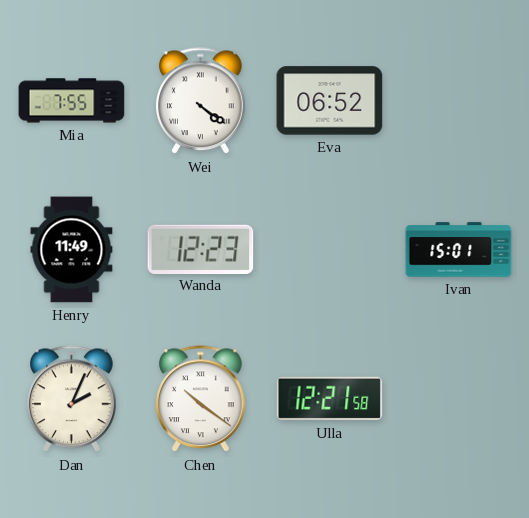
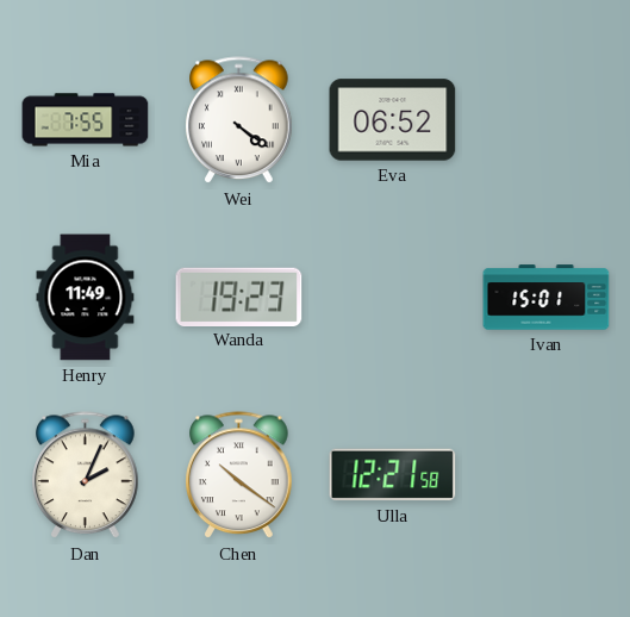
Wanda: 12:23 -> 19:23
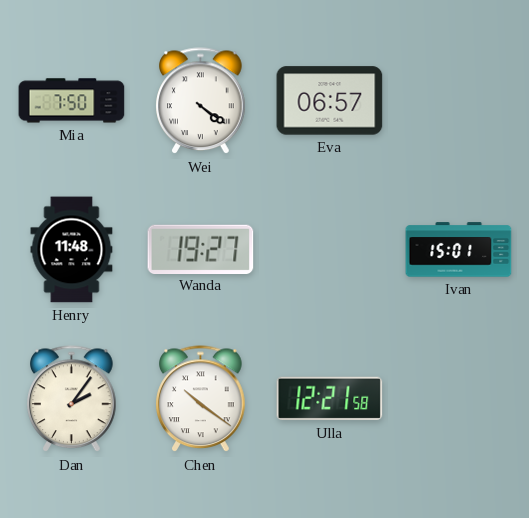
Mia: 7:55 -> 7:50
Eva: 06:52 -> 06:57
Henry: 11:49 -> 11:48
Wanda: 19:23 -> 19:27
Dan: 2:04 -> 2:06
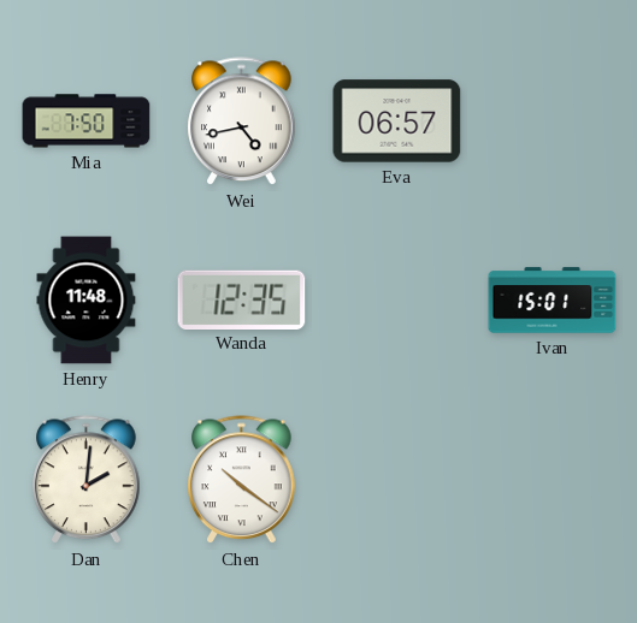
Wei: 4:21 -> 4:43
Wanda: 19:27 -> 12:35
Dan: 2:06 -> 2:01
Ulla: 12:21 -> none
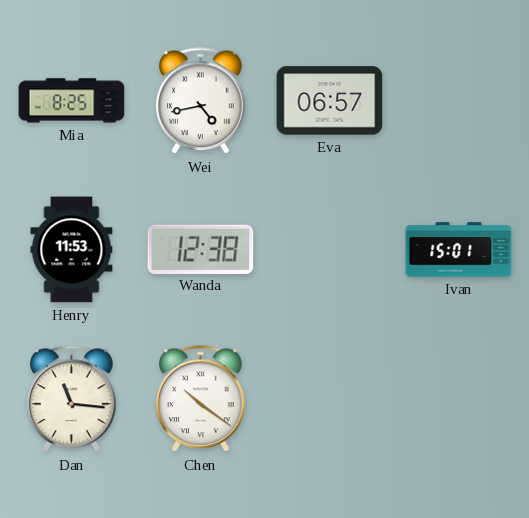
Mia: 7:50 -> 8:25
Henry: 11:48 -> 11:53
Wanda: 12:35 -> 12:38
Dan: 2:01 -> 11:16
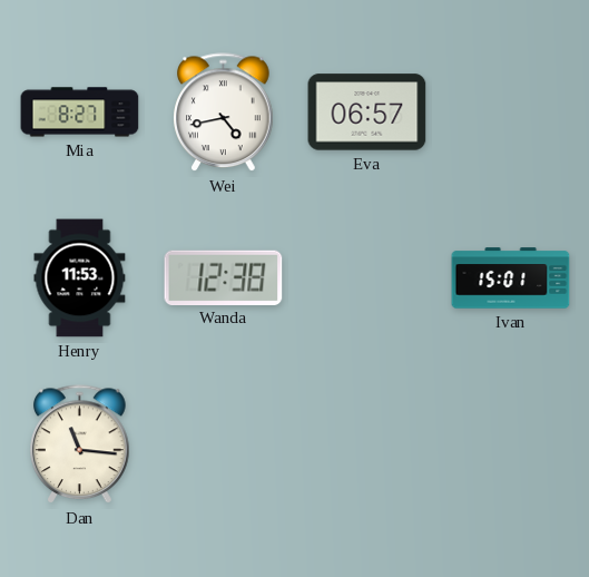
Mia: 8:25 -> 8:27
Chen: 10:21 -> none
